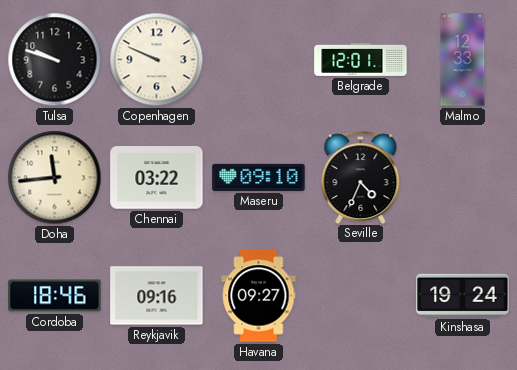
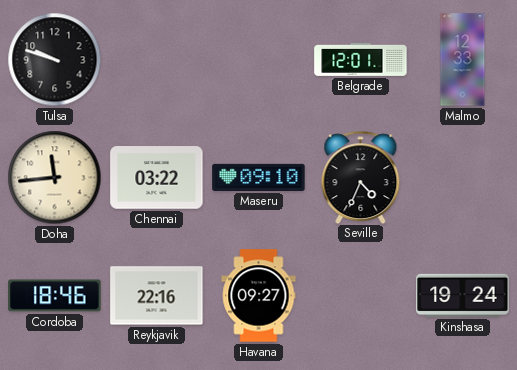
Copenhagen: 9:49 -> none
Reykjavik: 09:16 -> 22:16
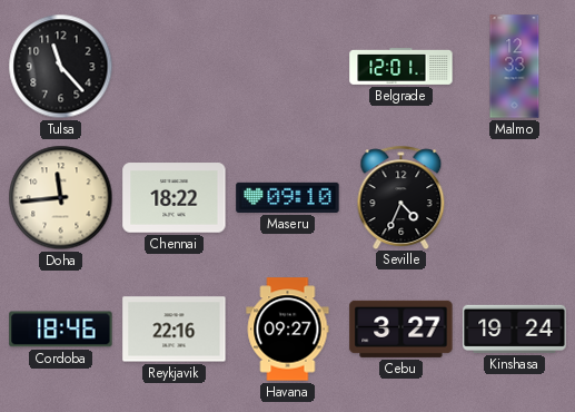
Tulsa: 9:48 -> 11:23
Chennai: 03:22 -> 18:22
Cebu: none -> 3:27
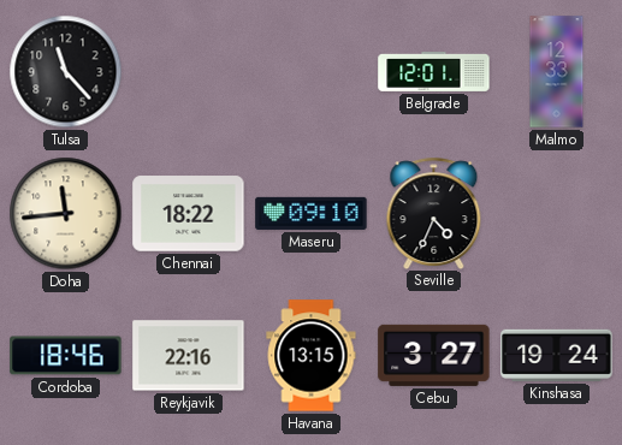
Havana: 09:27 -> 13:15
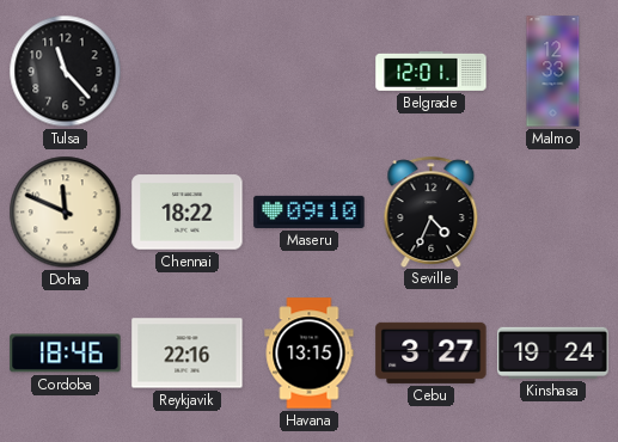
Doha: 11:44 -> 11:49
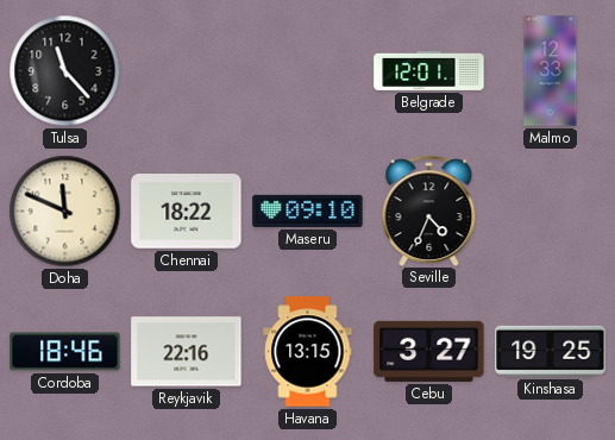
Kinshasa: 19:24 -> 19:25
